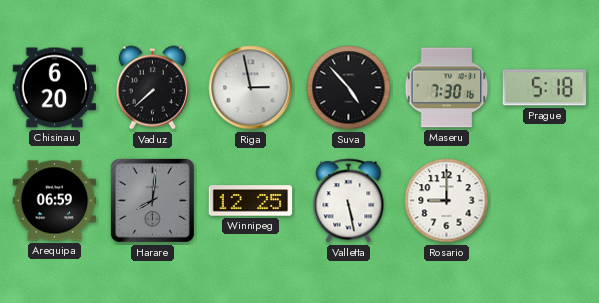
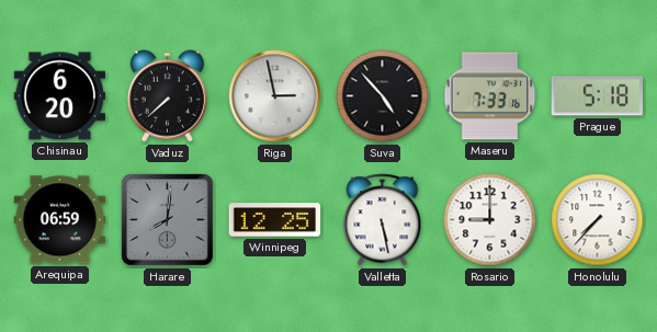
Maseru: 7:30 -> 7:33
Honolulu: none -> 7:37
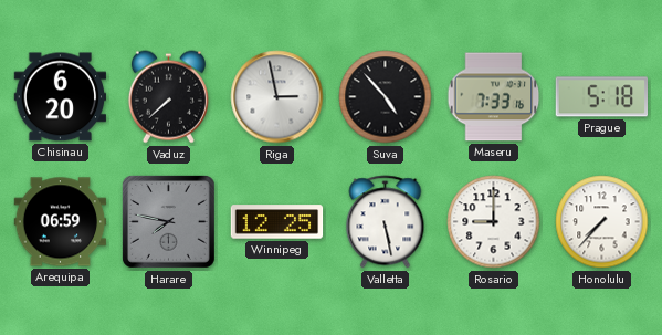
Harare: 8:01 -> 7:47
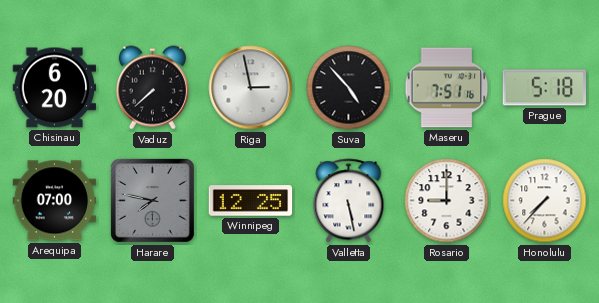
Maseru: 7:33 -> 7:51
Arequipa: 06:59 -> 07:00
